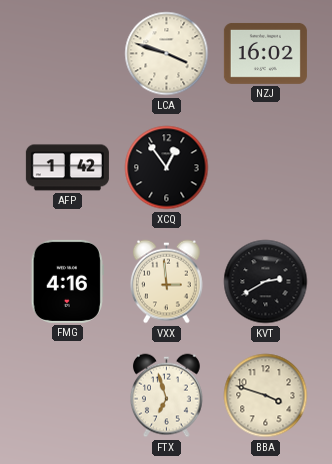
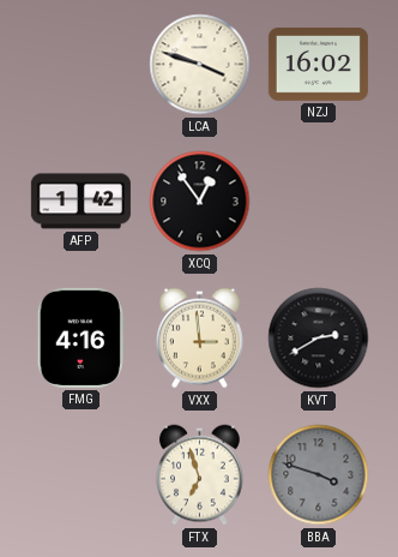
BBA dial: cream -> grey
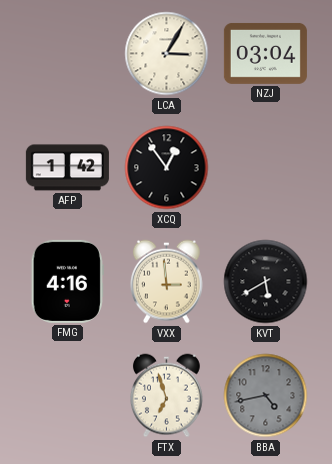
LCA: 3:48 -> 3:05
NZJ: 16:02 -> 03:04
KVT: 2:40 -> 5:40
BBA: 3:48 -> 4:43
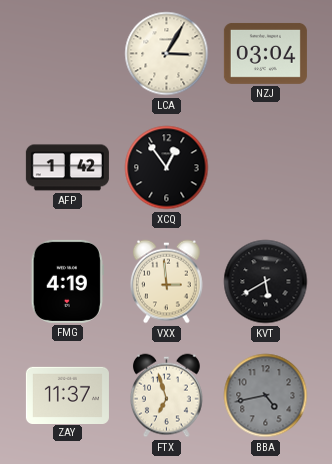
FMG: 4:16 -> 4:19
ZAY: none -> 11:37
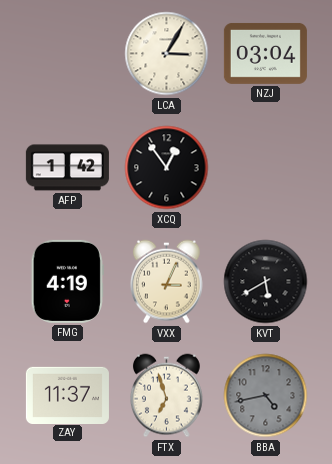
VXX: 2:59 -> 3:04
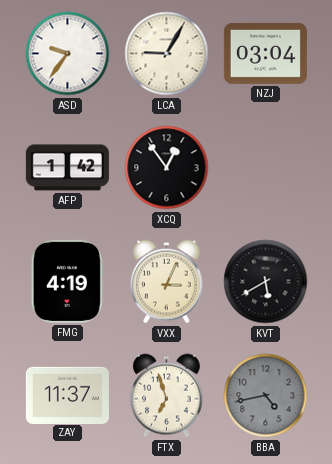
ASD: none -> 9:36
LCA: 3:05 -> 9:05
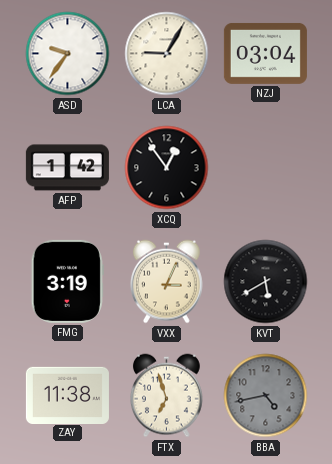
FMG: 4:19 -> 3:19
ZAY: 11:37 -> 11:38
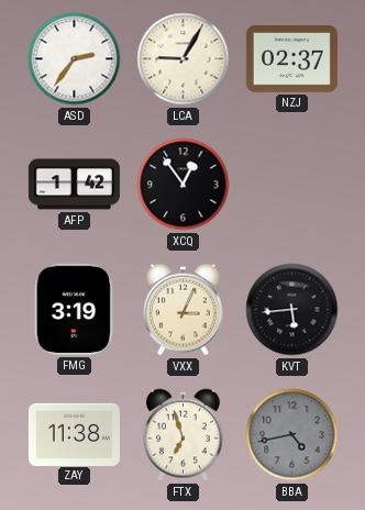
ASD: 9:36 -> 2:36
NZJ: 03:04 -> 02:37
KVT: 5:40 -> 5:44
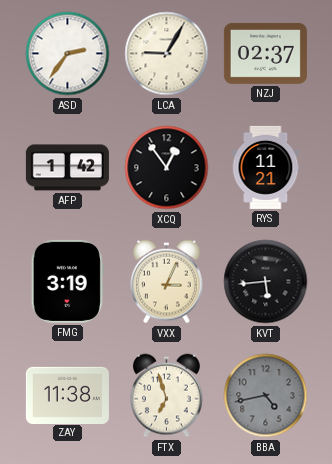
RYS: none -> 11:21
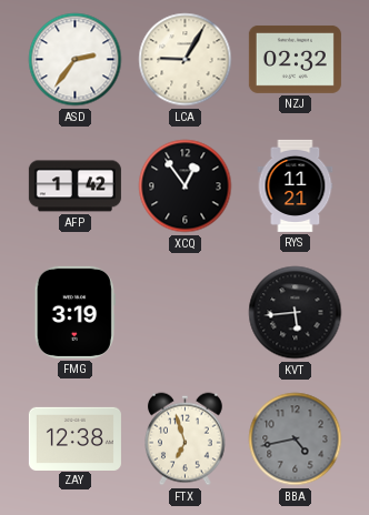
NZJ: 02:37 -> 02:32
VXX: 3:04 -> none
ZAY: 11:38 -> 12:38
